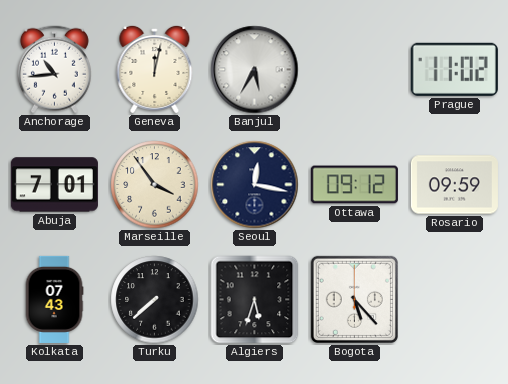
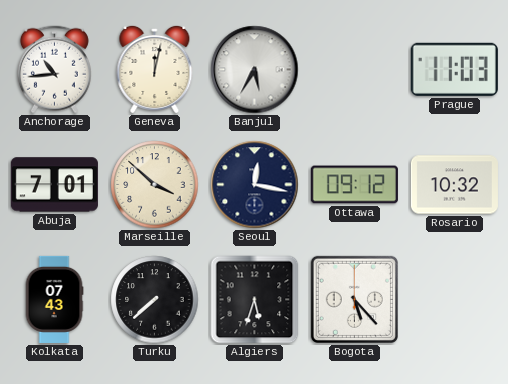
Prague: 11:02 -> 11:03
Marseille: 3:54 -> 3:52
Rosario: 09:59 -> 10:32
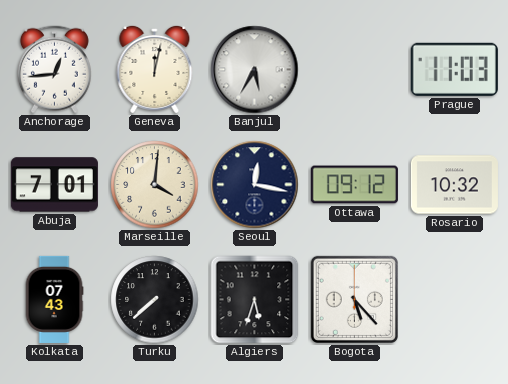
Anchorage: 10:44 -> 12:44
Marseille: 3:52 -> 4:01
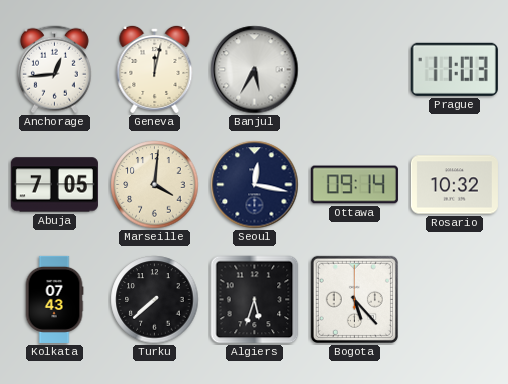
Abuja: 7:01 -> 7:05
Ottawa: 09:12 -> 09:14
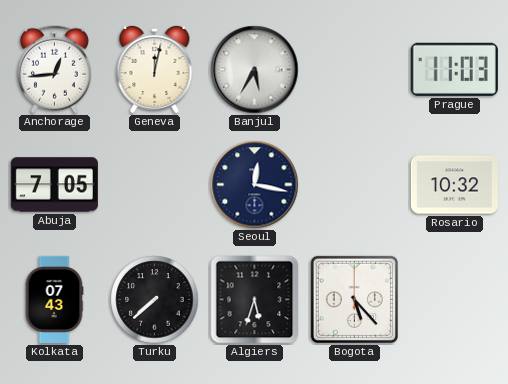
Marseille: 4:01 -> none
Ottawa: 09:14 -> none
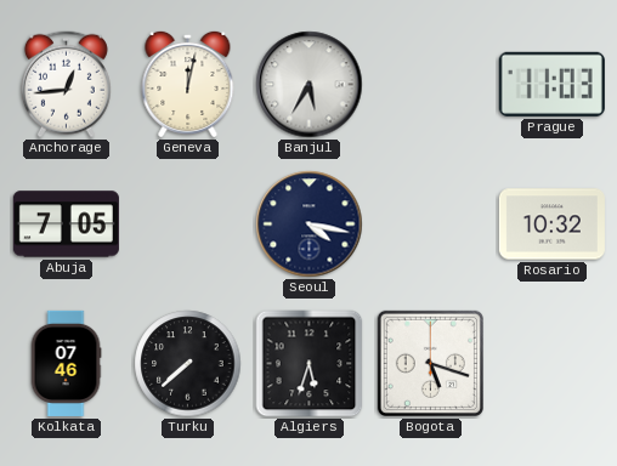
Seoul: 12:17 -> 4:17
Kolkata: 07:43 -> 07:46
Bogota: 5:23 -> 5:18
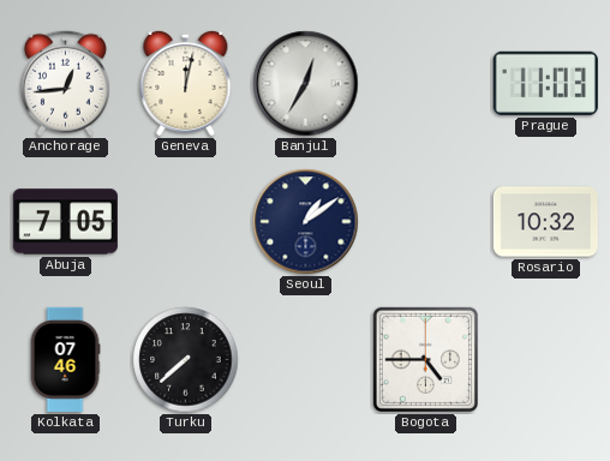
Banjul: 5:35 -> 12:35
Seoul: 4:17 -> 1:09
Algiers: 5:33 -> none
Bogota: 5:18 -> 4:45
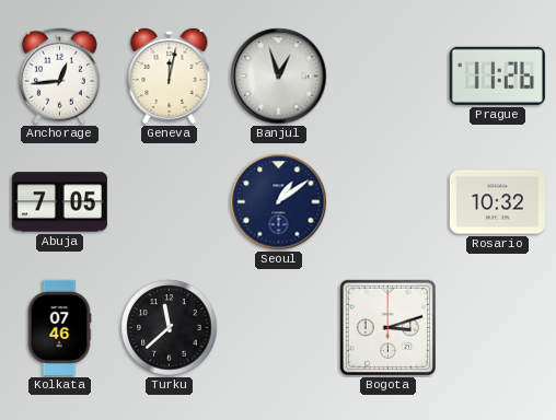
Banjul: 12:35 -> 12:57
Prague: 11:03 -> 11:26
Turku: 7:38 -> 11:38
Bogota: 4:45 -> 3:12
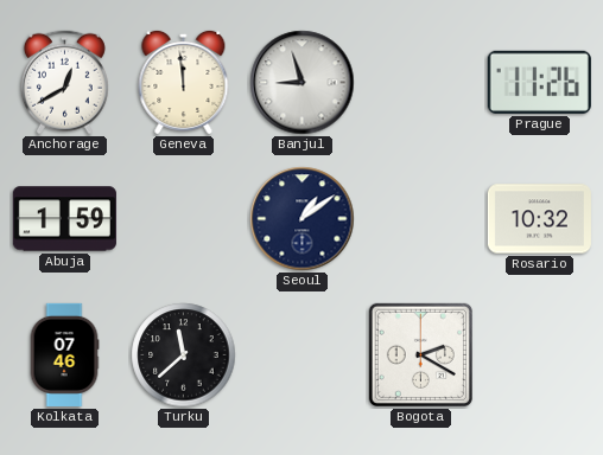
Anchorage: 12:44 -> 12:40
Geneva: 12:02 -> 11:59
Banjul: 12:57 -> 8:57
Abuja: 7:05 -> 1:59
Bogota: 3:12 -> 2:20
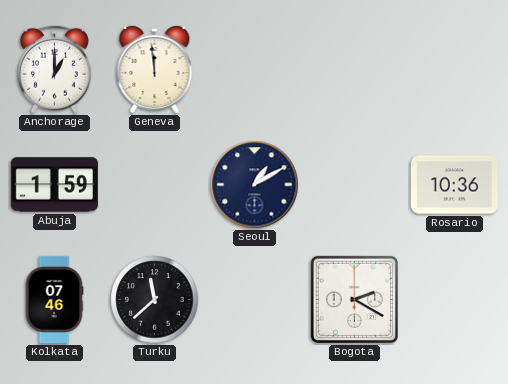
Anchorage: 12:40 -> 1:00
Banjul: 8:57 -> none
Prague: 11:26 -> none
Seoul: 1:09 -> 1:10
Rosario: 10:32 -> 10:36
